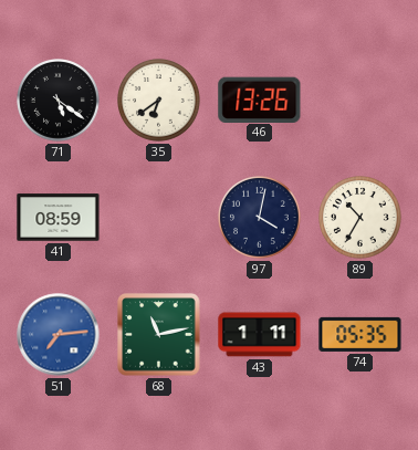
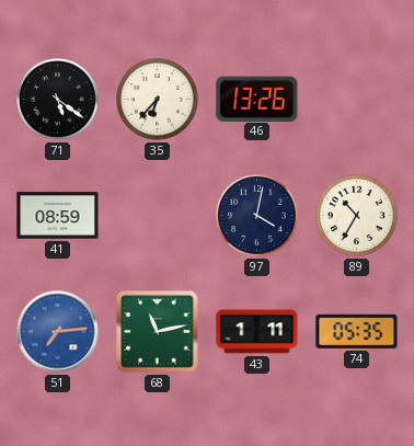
35: 6:39 -> 6:37
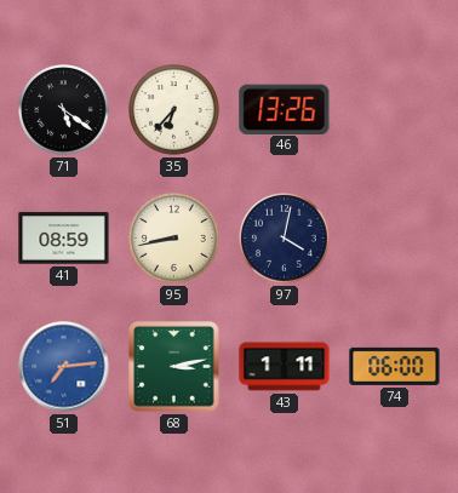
95: none -> 8:43
89: 10:35 -> none
68: 11:13 -> 3:13
74: 05:35 -> 06:00
